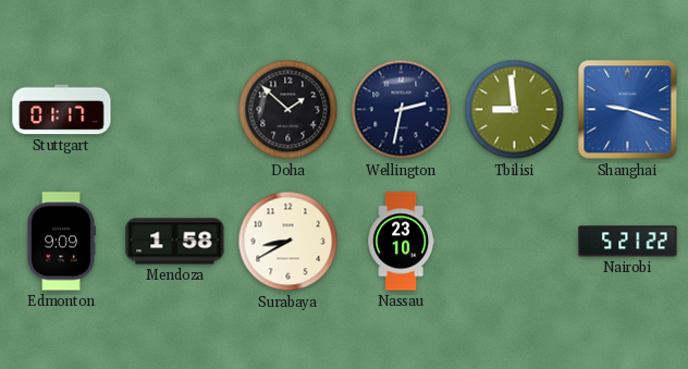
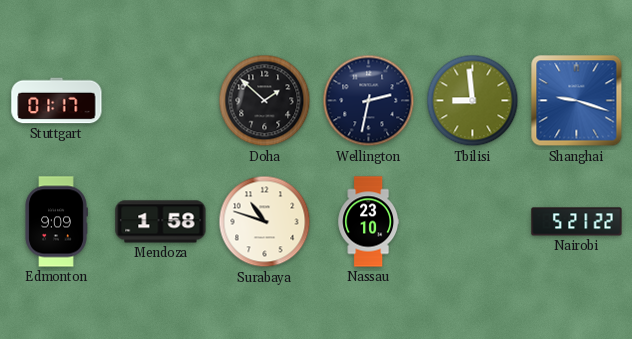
Surabaya: 8:40 -> 10:48
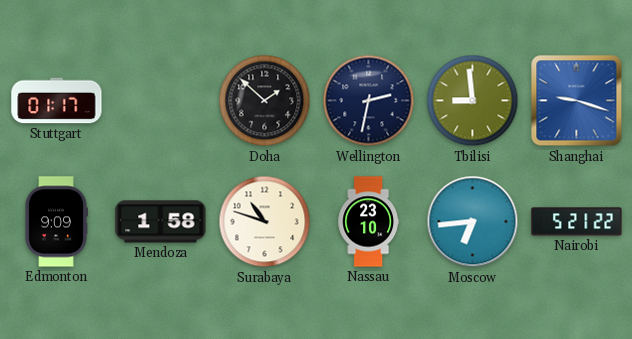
Moscow: none -> 6:44
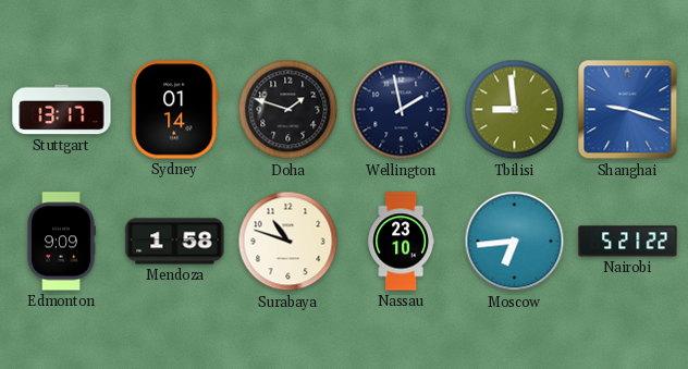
Stuttgart: 01:17 -> 13:17
Sydney: none -> 01:14
Doha: 1:52 -> 1:48
Wellington: 2:32 -> 1:58
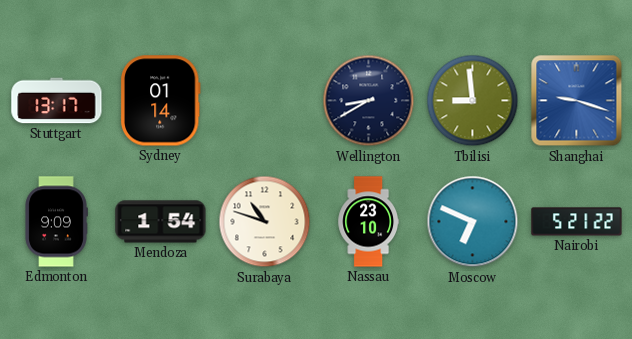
Doha: 1:48 -> none
Wellington: 1:58 -> 8:40
Mendoza: 1:58 -> 1:54
Moscow: 6:44 -> 6:49
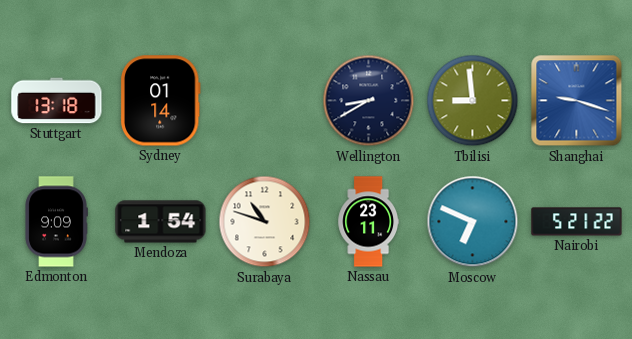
Stuttgart: 13:17 -> 13:18
Nassau: 23:10 -> 23:11
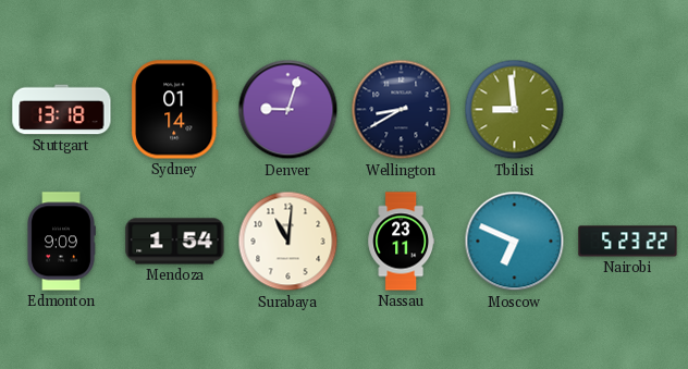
Denver: none -> 9:03
Shanghai: 9:18 -> none
Surabaya: 10:48 -> 11:01
Nairobi: 5:21 -> 5:23
